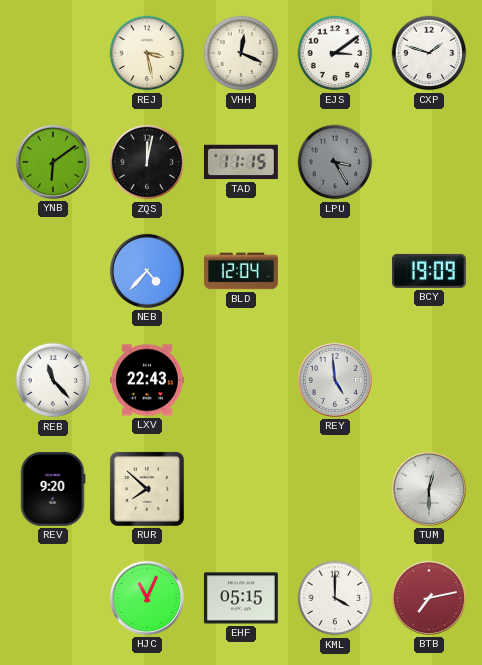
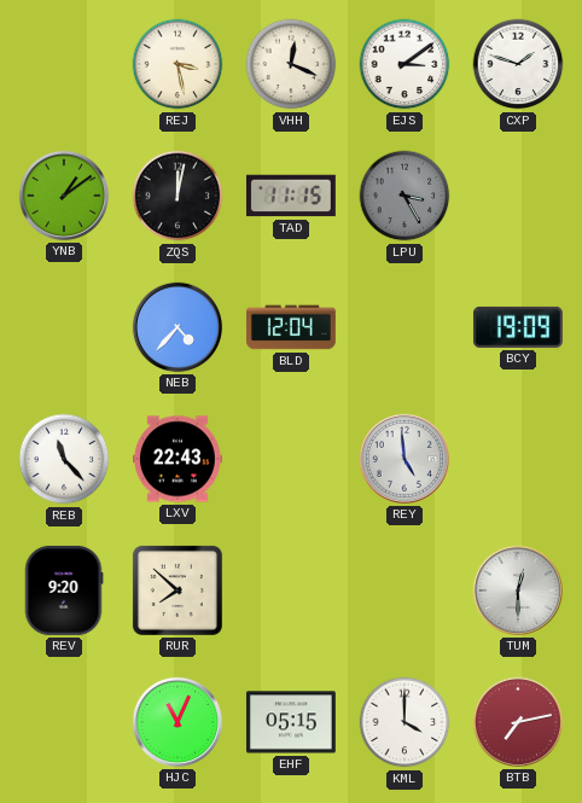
YNB: 6:09 -> 1:09
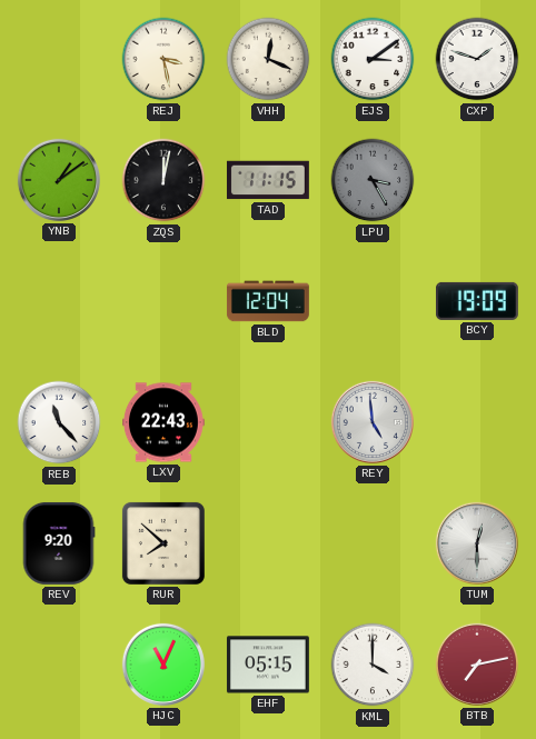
NEB: 4:37 -> none
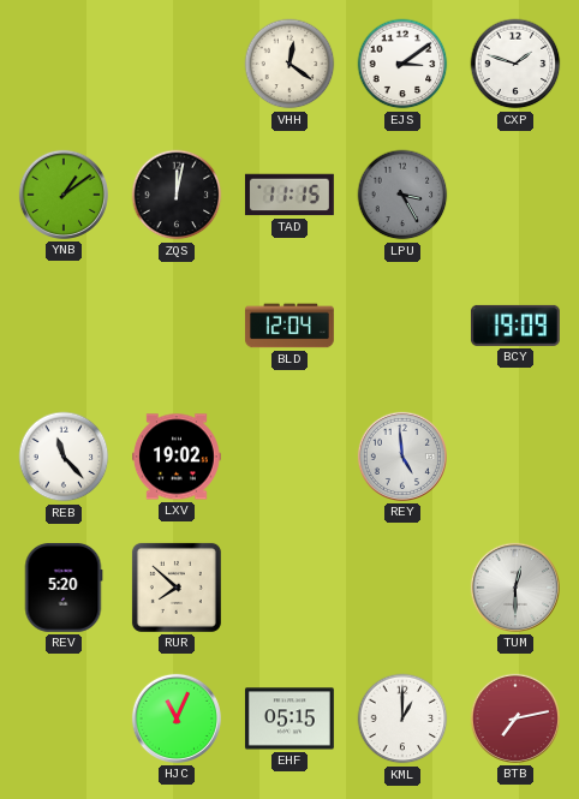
REJ: 3:28 -> none
VHH: 12:19 -> 12:21
LXV: 22:43 -> 19:02
REV: 9:20 -> 5:20
KML: 4:00 -> 1:00
